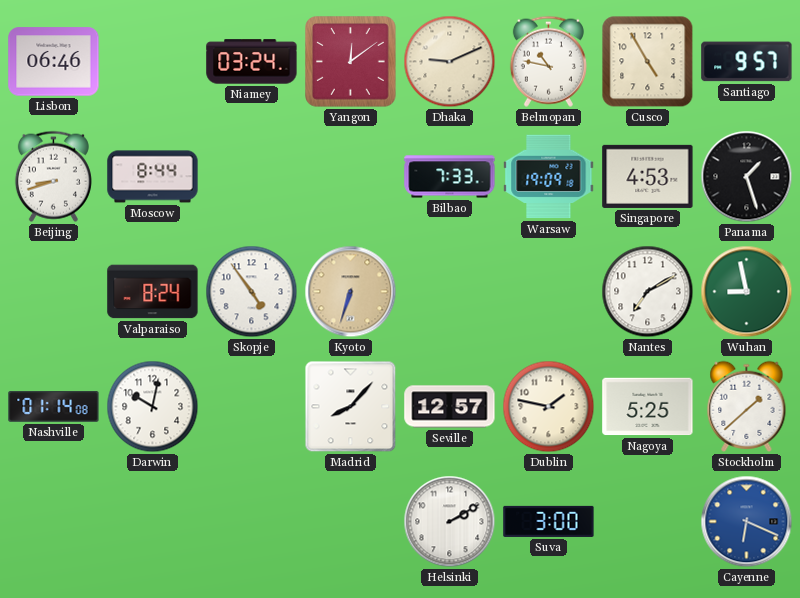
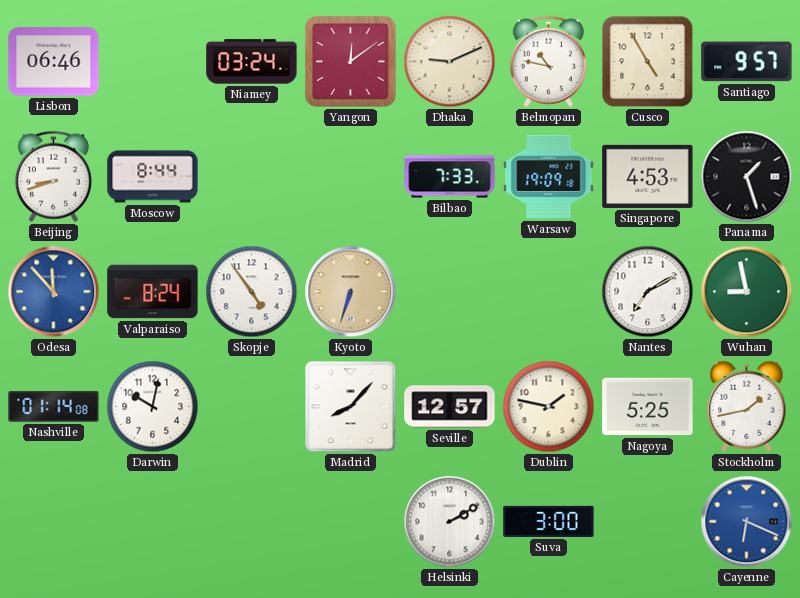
Odesa: none -> 11:53
Stockholm: 1:38 -> 1:43
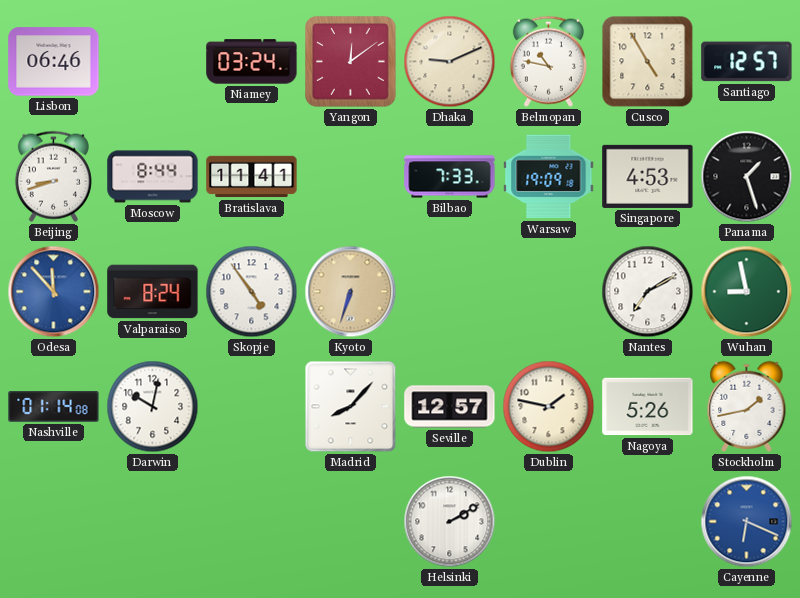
Santiago: 9:57 -> 12:57
Bratislava: none -> 11:41
Nagoya: 5:25 -> 5:26
Suva: 3:00 -> none
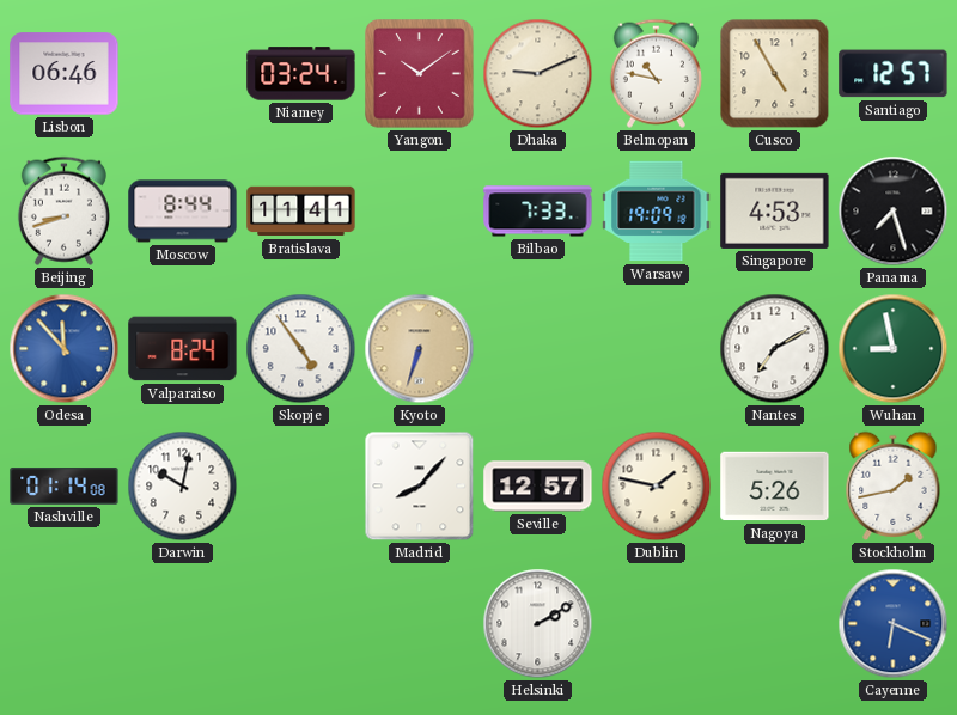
Yangon: 12:09 -> 10:09
Panama: 1:27 -> 7:27
